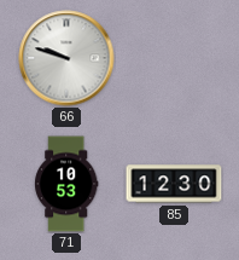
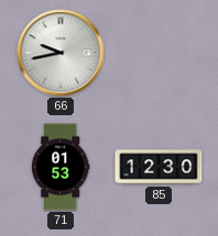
66: 9:48 -> 9:43
71: 10:53 -> 01:53
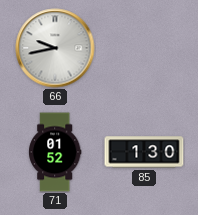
71: 01:53 -> 01:52
85: 12:30 -> 1:30
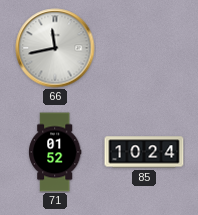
66: 9:43 -> 11:43
85: 1:30 -> 10:24
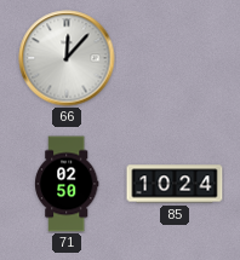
66: 11:43 -> 12:07
71: 01:52 -> 02:50
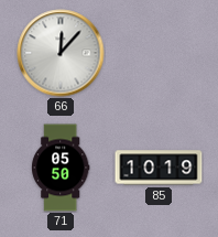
71: 02:50 -> 05:50
85: 10:24 -> 10:19
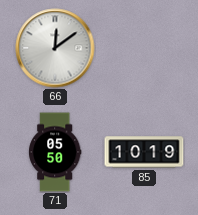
66: 12:07 -> 12:09
